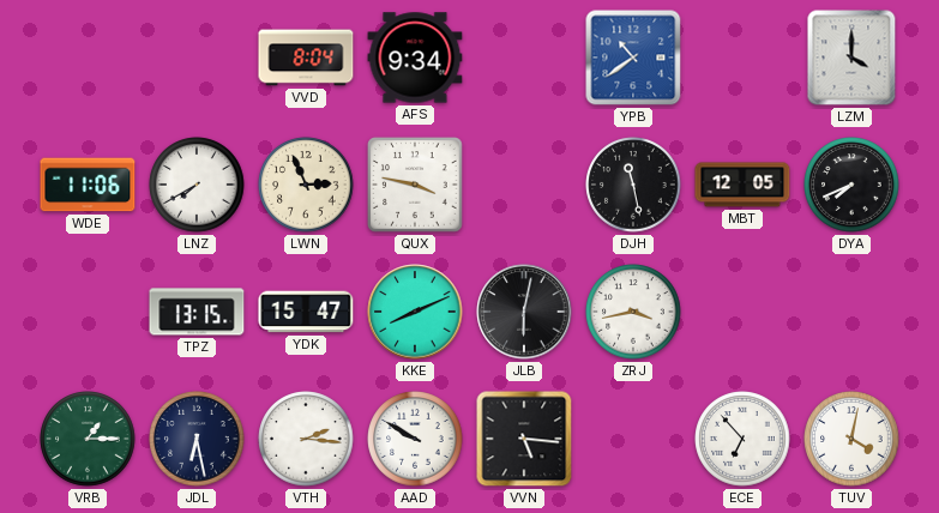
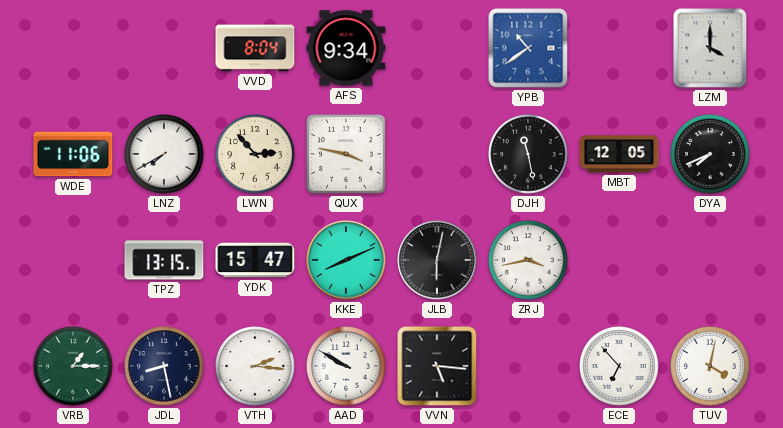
LWN: 2:56 -> 2:53
JDL: 6:28 -> 8:28
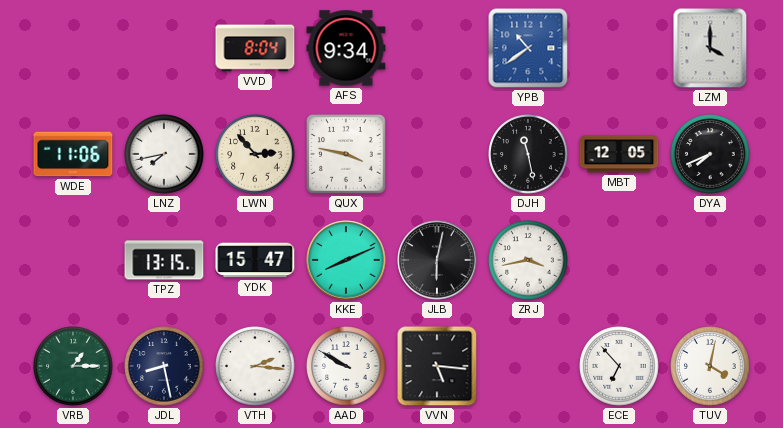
LNZ: 7:40 -> 7:43
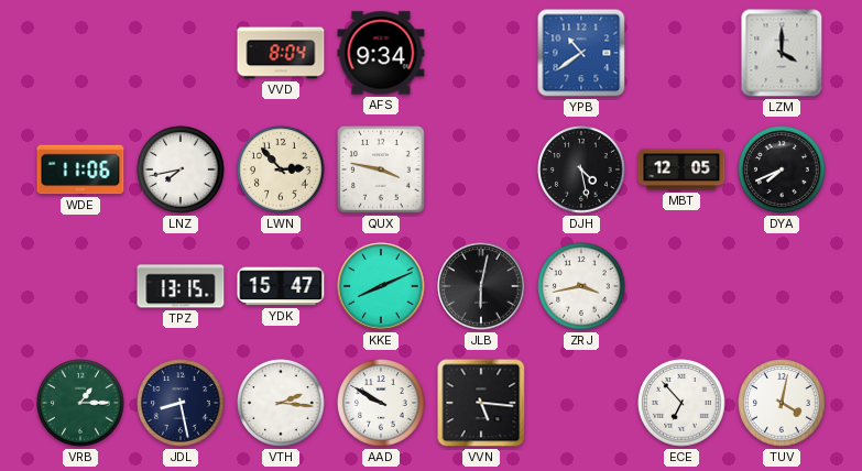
DJH: 11:28 -> 4:28
